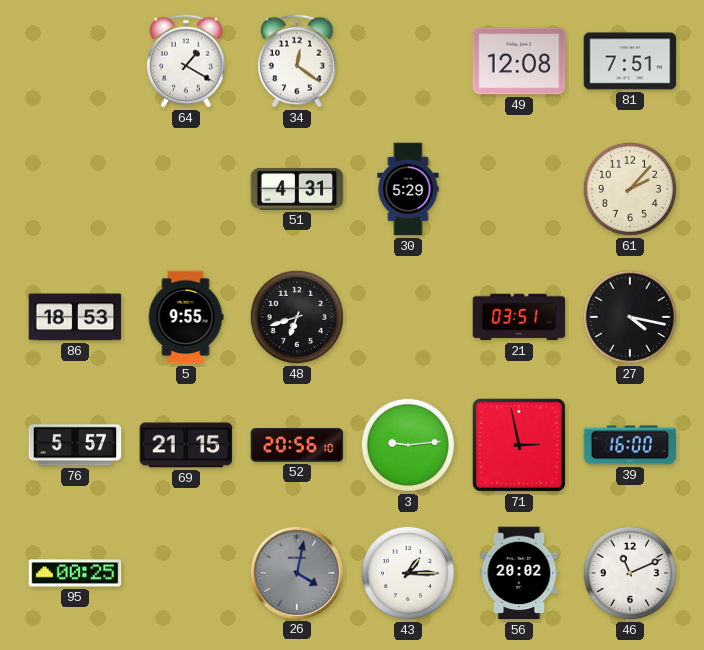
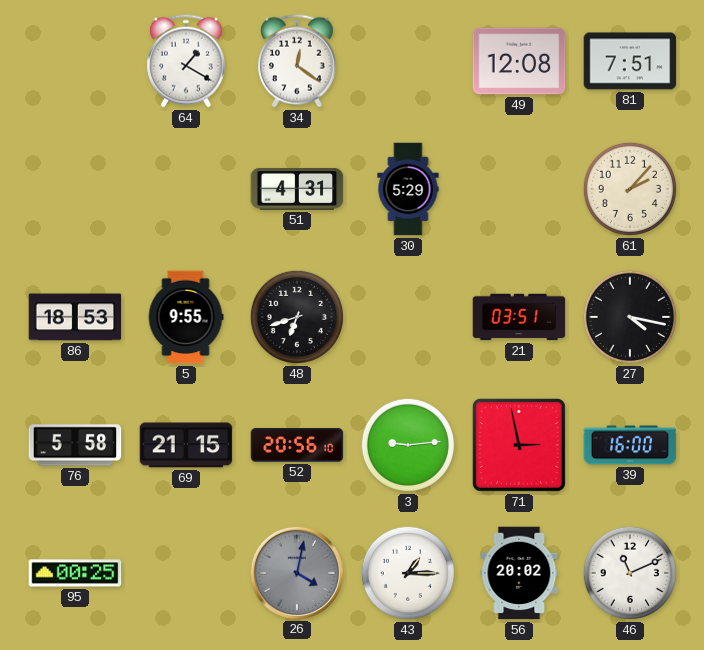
76: 5:57 -> 5:58
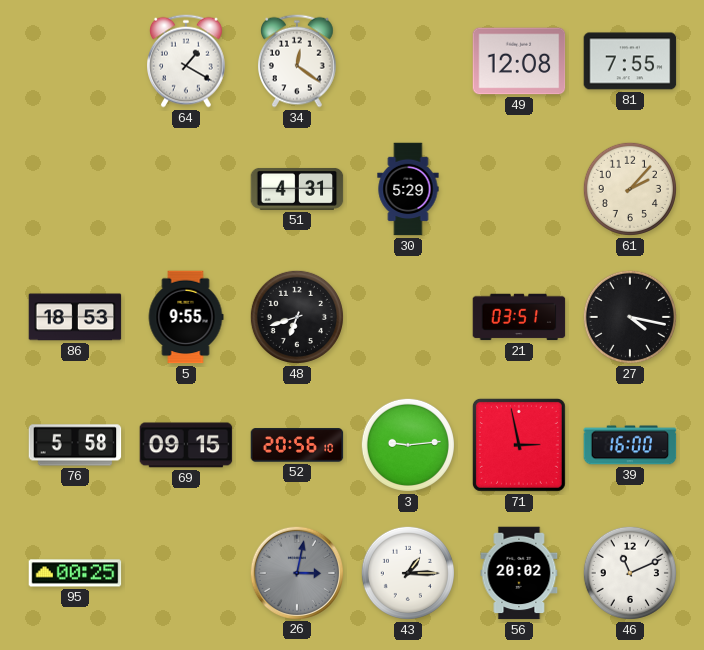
81: 7:51 -> 7:55
69: 21:15 -> 09:15
26: 4:02 -> 3:02
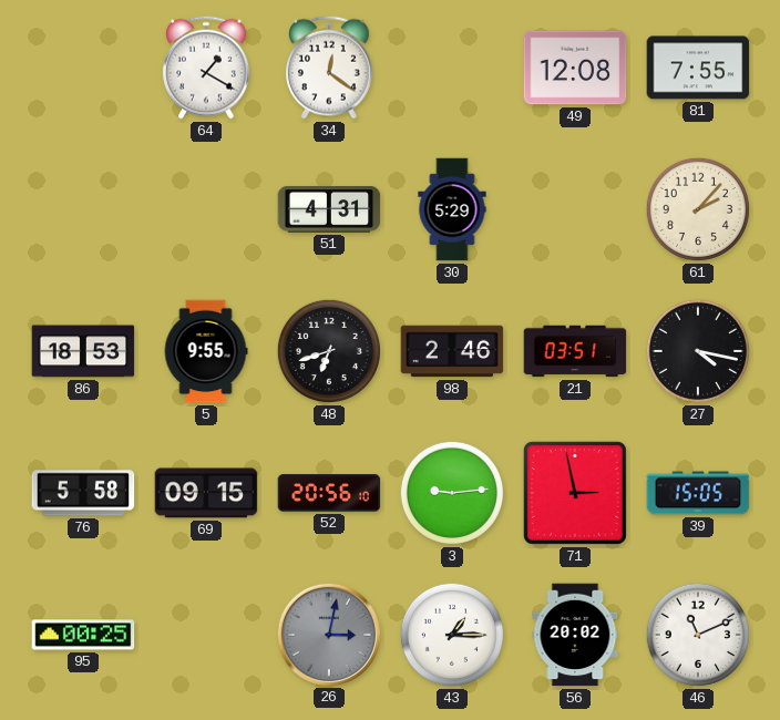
98: none -> 2:46
39: 16:00 -> 15:05
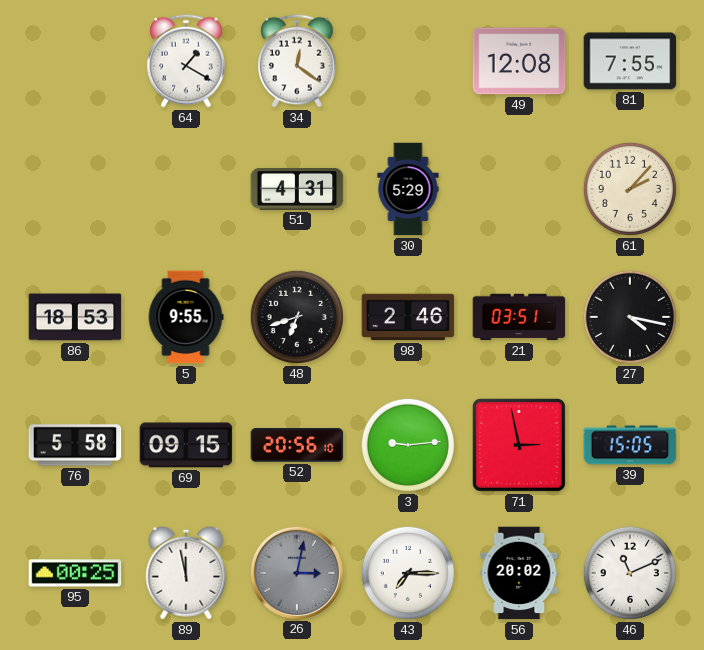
89: none -> 11:58
43: 1:15 -> 7:15
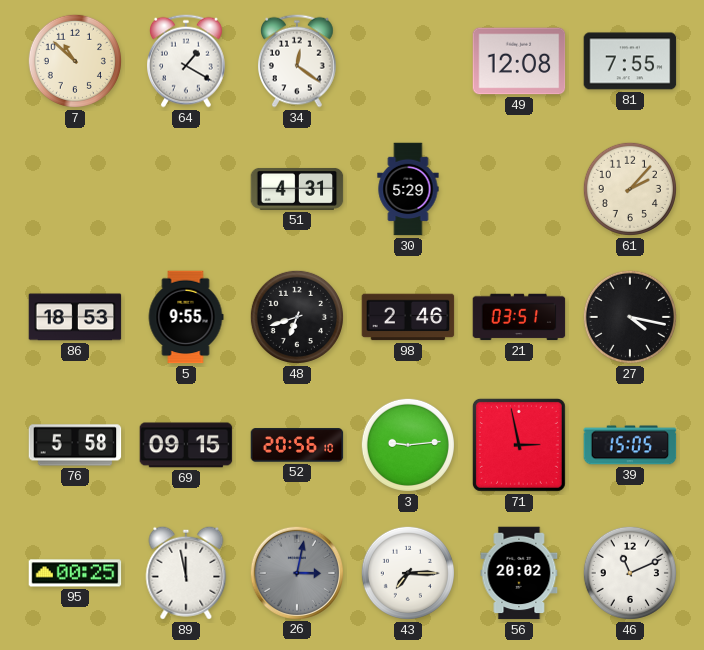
7: none -> 10:52
